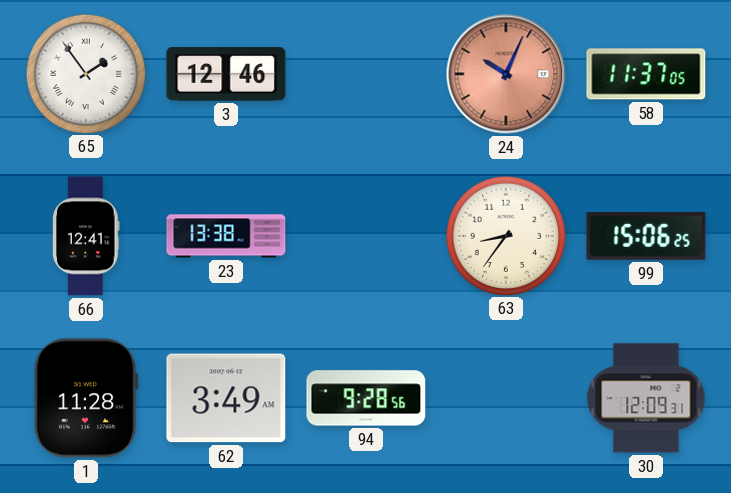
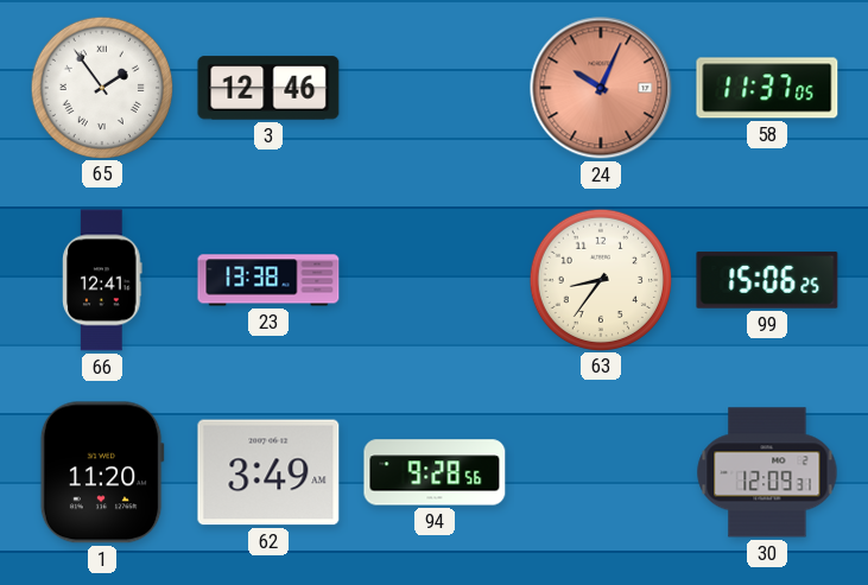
1: 11:28 -> 11:20
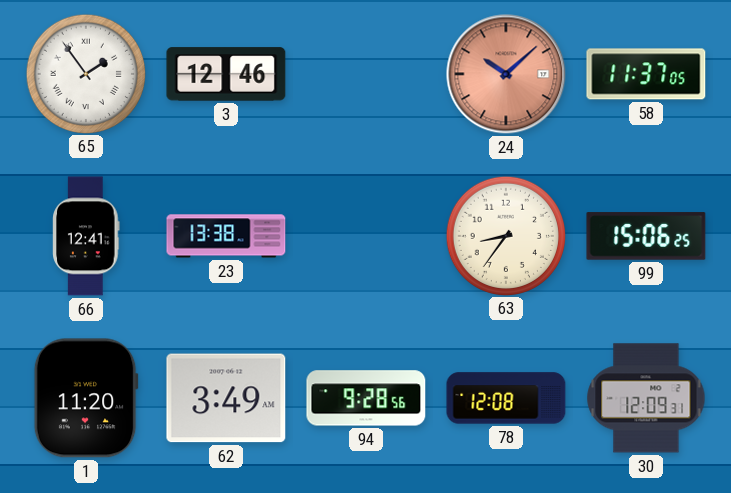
24: 10:04 -> 10:08
78: none -> 12:08
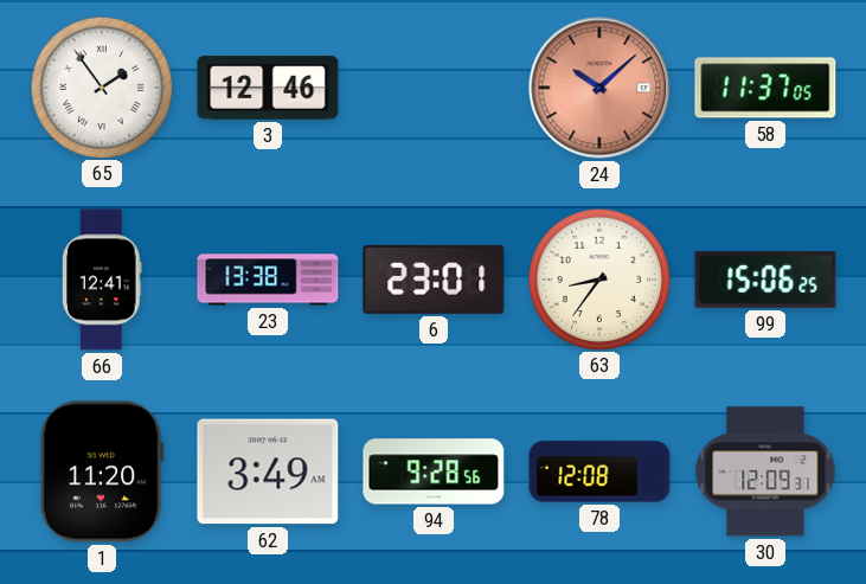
6: none -> 23:01
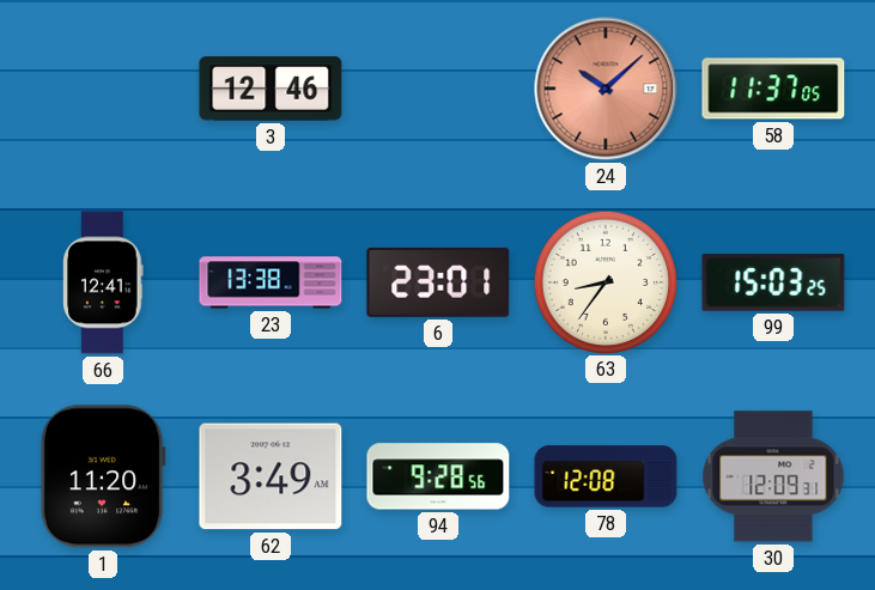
65: 1:54 -> none
99: 15:06 -> 15:03
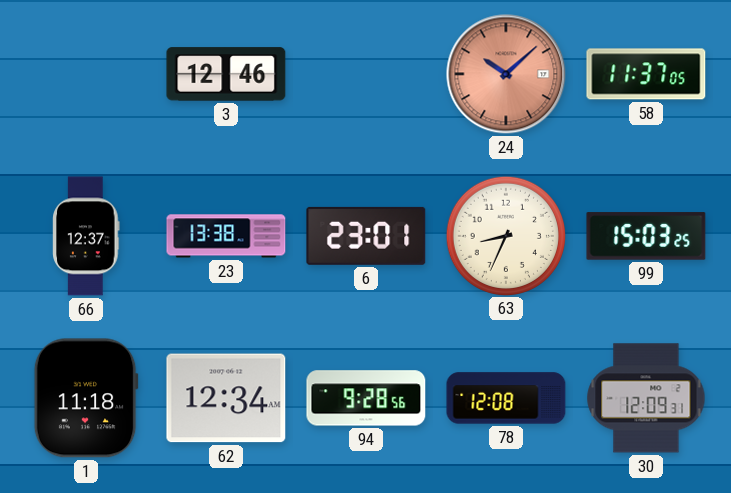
66: 12:41 -> 12:37
63: 8:36 -> 8:34
1: 11:20 -> 11:18
62: 3:49 -> 12:34
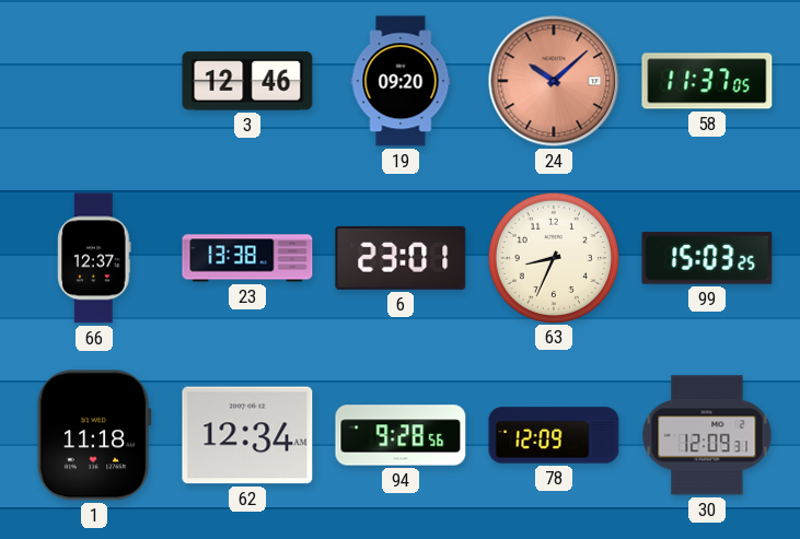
19: none -> 09:20
78: 12:08 -> 12:09
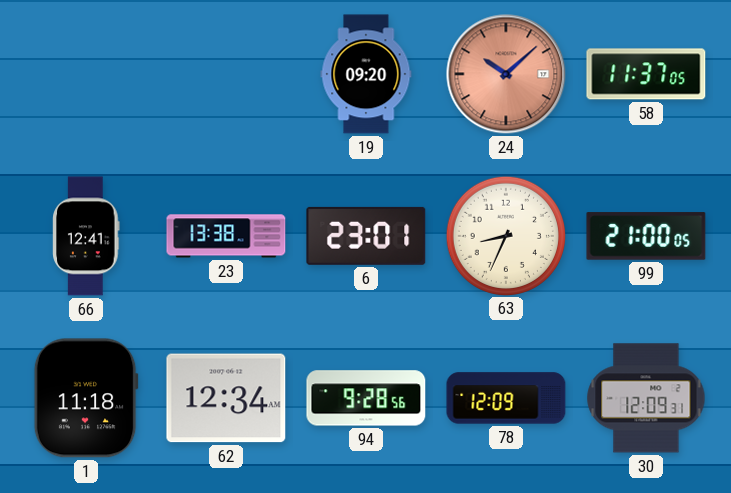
3: 12:46 -> none
66: 12:37 -> 12:41
99: 15:03 -> 21:00
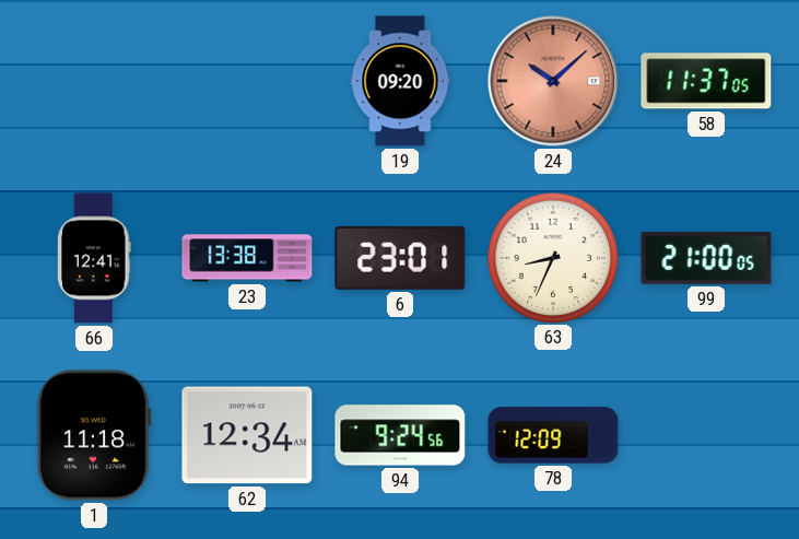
94: 9:28 -> 9:24
30: 12:09 -> none
